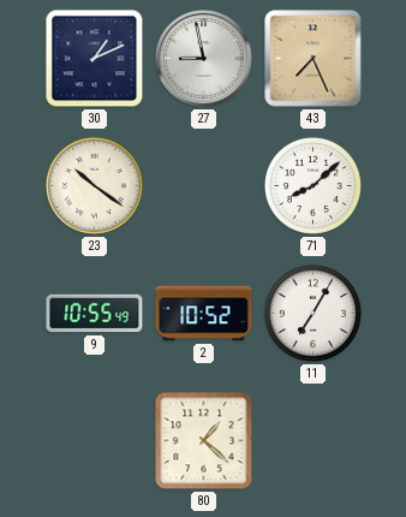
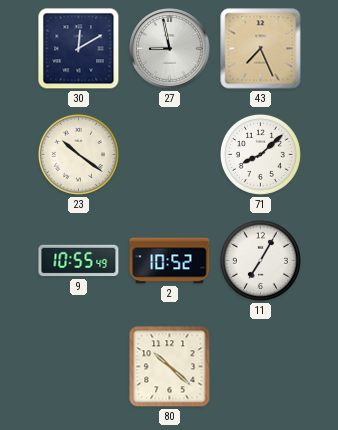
30: 1:11 -> 12:10
80: 1:22 -> 10:22
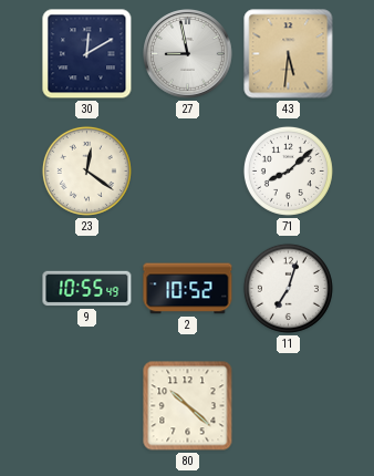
43: 7:26 -> 5:31
23: 10:21 -> 12:21
11: 7:05 -> 7:03
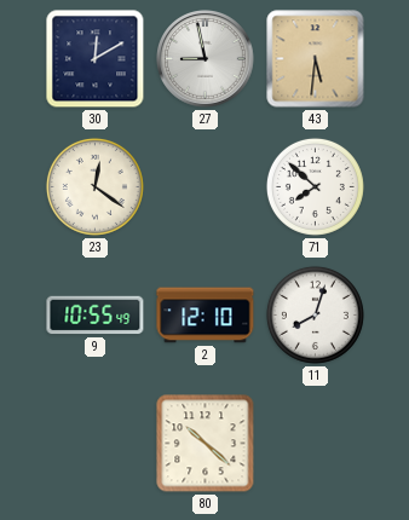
71: 8:08 -> 7:52
2: 10:52 -> 12:10
11: 7:03 -> 8:03
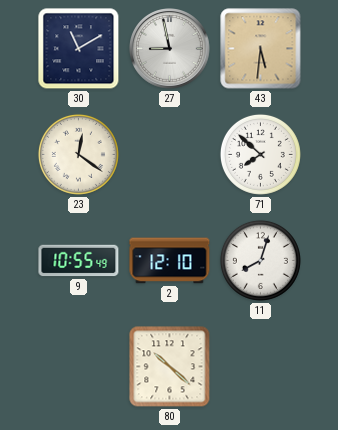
30: 12:10 -> 11:10
